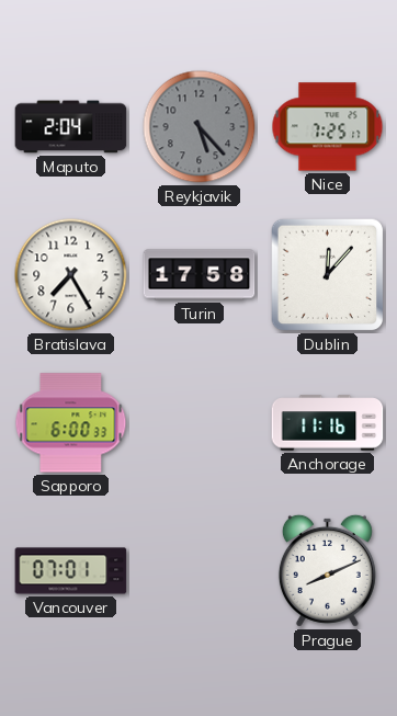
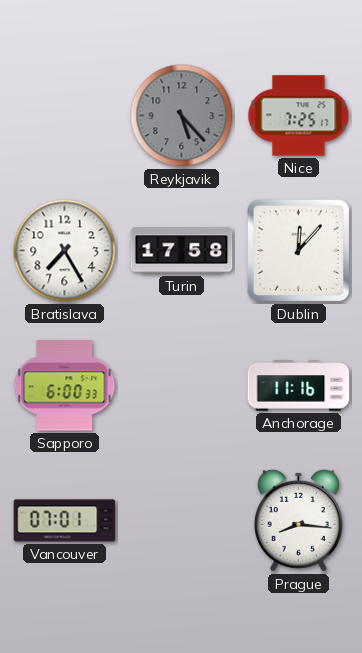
Maputo: 2:04 -> none
Prague: 8:11 -> 8:16
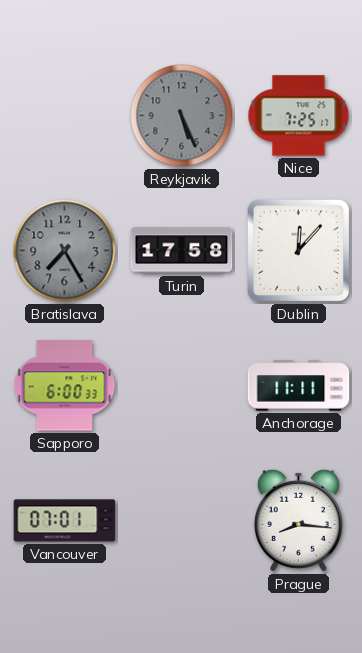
Reykjavik: 5:23 -> 5:26
Bratislava dial: white -> grey
Anchorage: 11:16 -> 11:11
